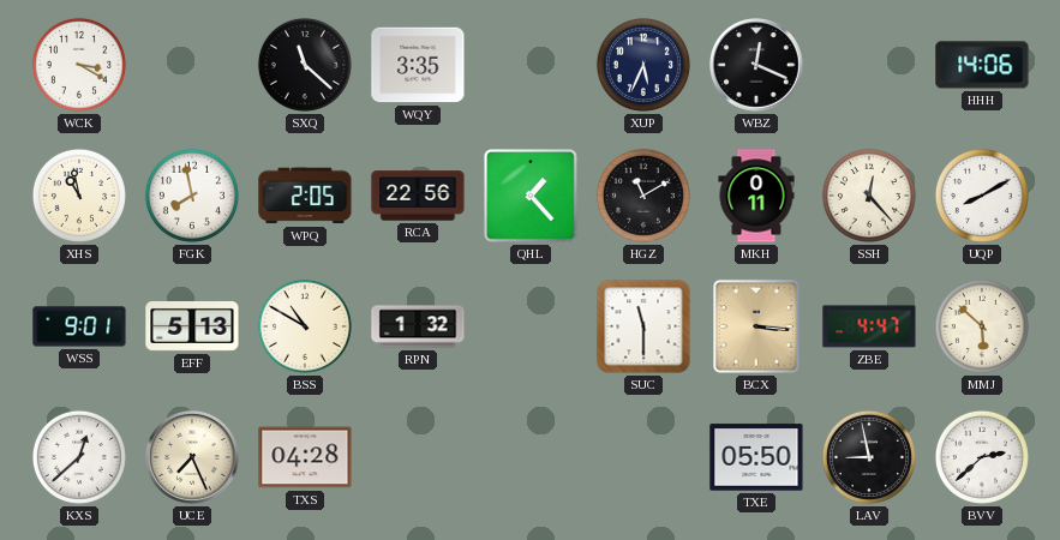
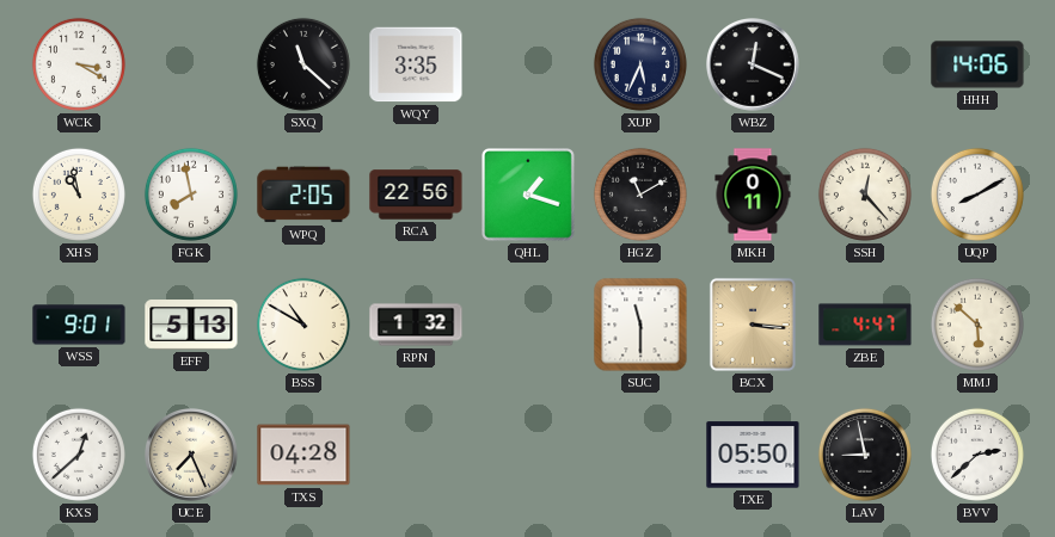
QHL: 1:23 -> 1:18
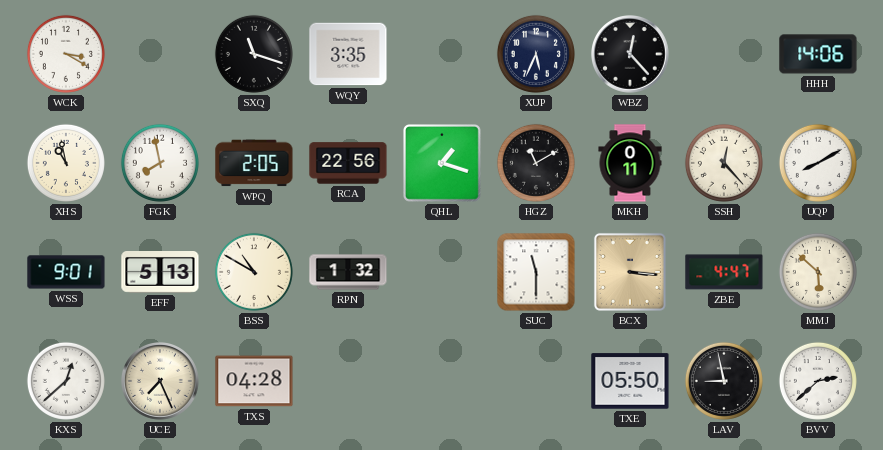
SXQ: 11:22 -> 11:18
WBZ: 12:19 -> 12:23
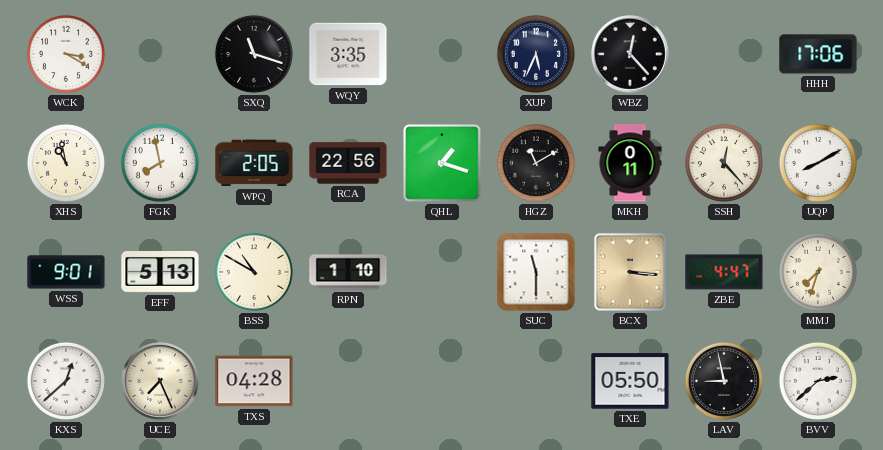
HHH: 14:06 -> 17:06
RPN: 1:32 -> 1:10
MMJ: 5:52 -> 7:33
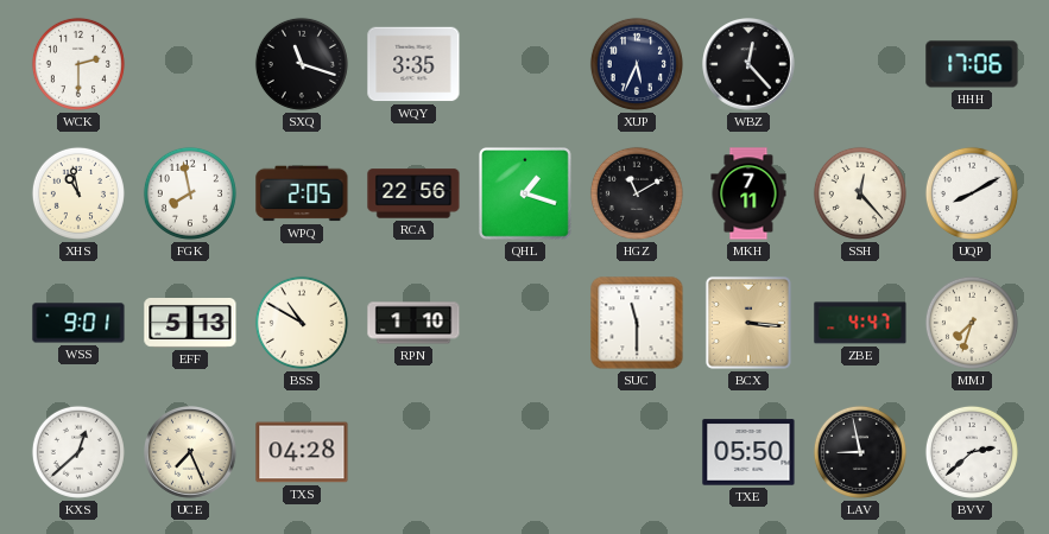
WCK: 3:20 -> 2:30
MKH: 0:11 -> 7:11
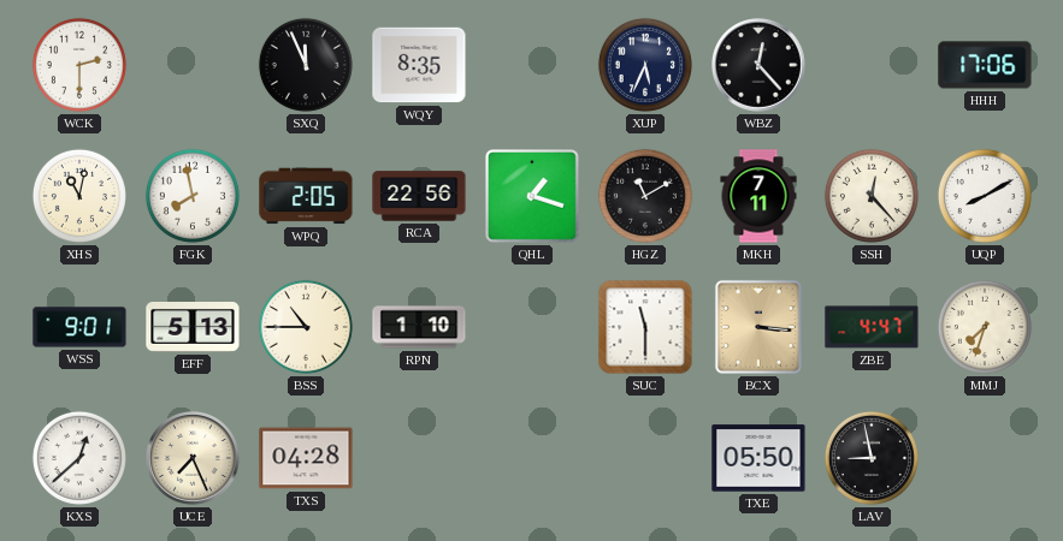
SXQ: 11:18 -> 11:56
WQY: 3:35 -> 8:35
XHS: 10:58 -> 11:02
BSS: 10:50 -> 10:45
BVV: 2:38 -> none
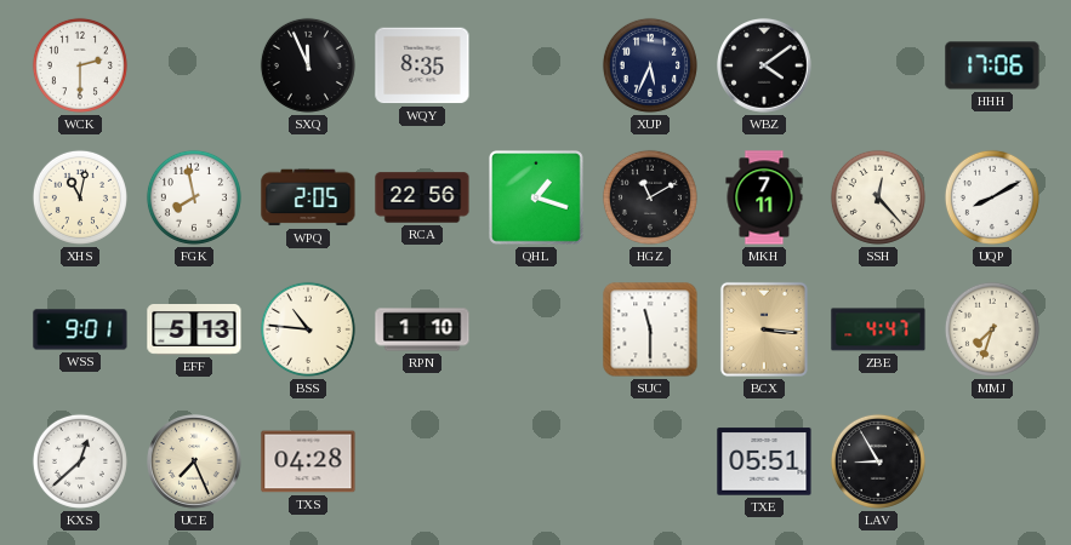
WBZ: 12:23 -> 4:09
BSS: 10:45 -> 10:46
TXE: 05:50 -> 05:51
LAV: 8:58 -> 8:55
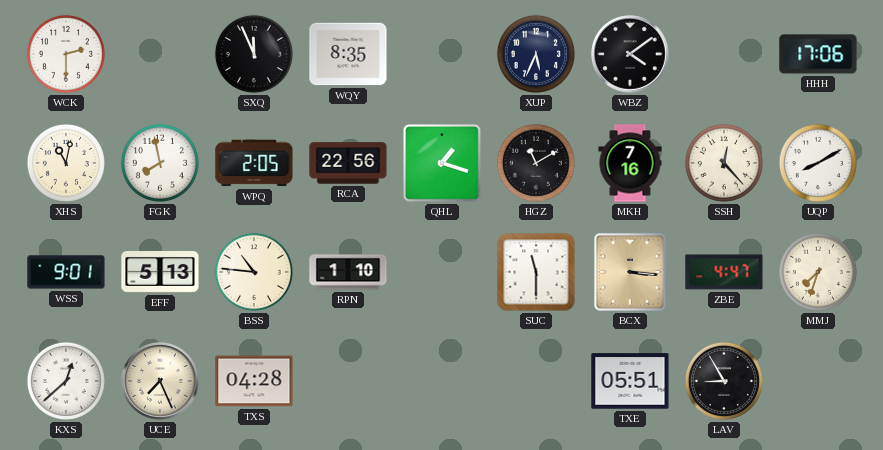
MKH: 7:11 -> 7:16
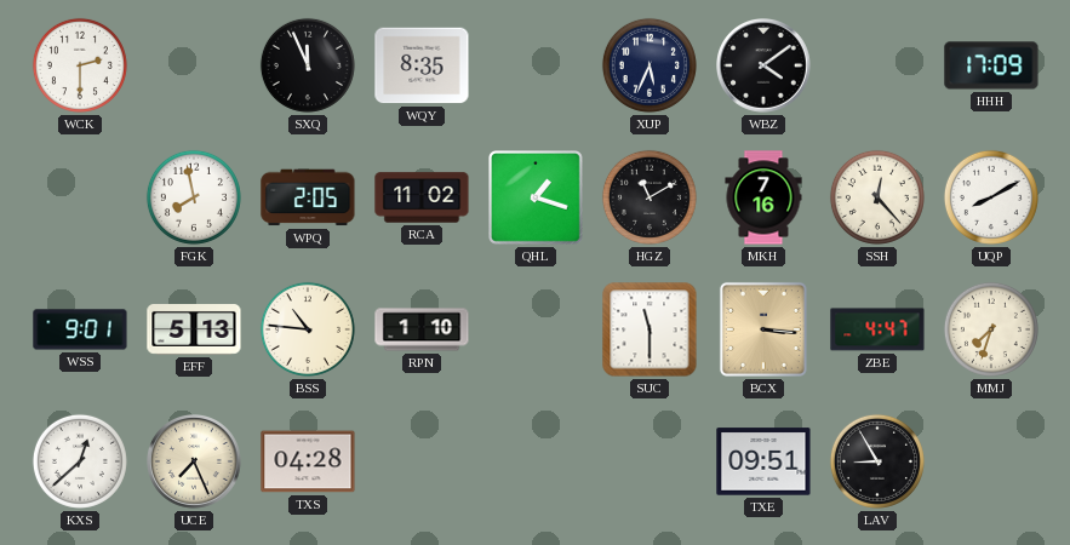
HHH: 17:06 -> 17:09
XHS: 11:02 -> none
RCA: 22:56 -> 11:02
TXE: 05:51 -> 09:51
